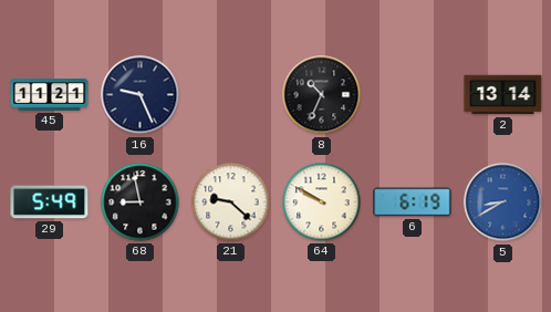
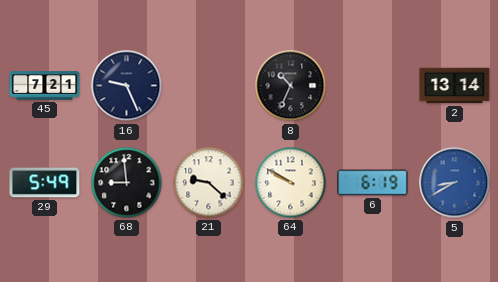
45: 11:21 -> 7:21
68: 8:58 -> 8:59
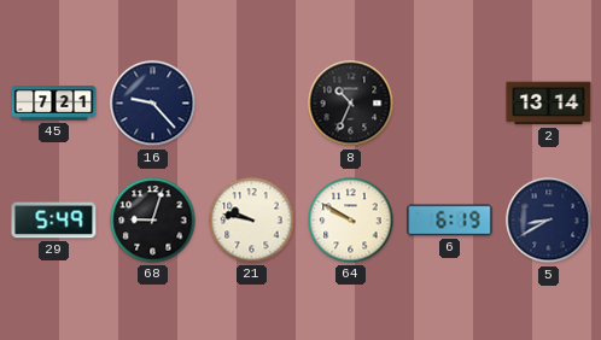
16: 9:26 -> 9:23
68: 8:59 -> 9:03
21: 9:22 -> 9:47
5 dial: blue -> navy
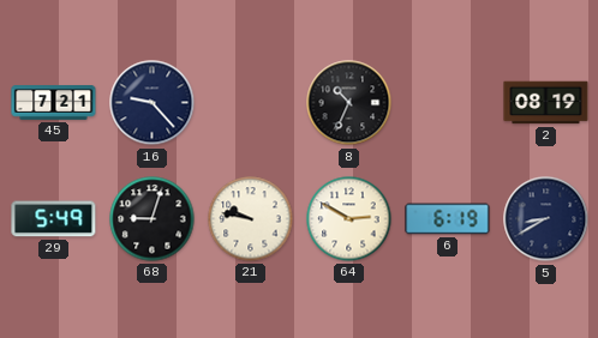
2: 13:14 -> 08:19
64: 9:50 -> 2:50
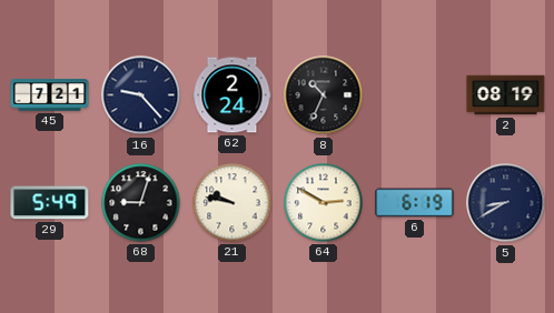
62: none -> 2:24
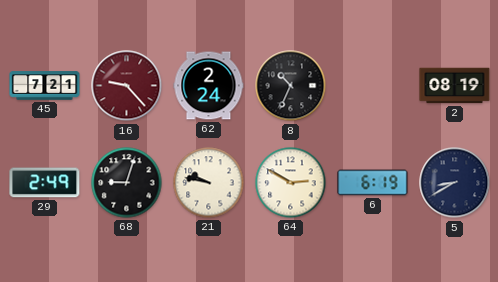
16 dial: navy -> burgundy
29: 5:49 -> 2:49
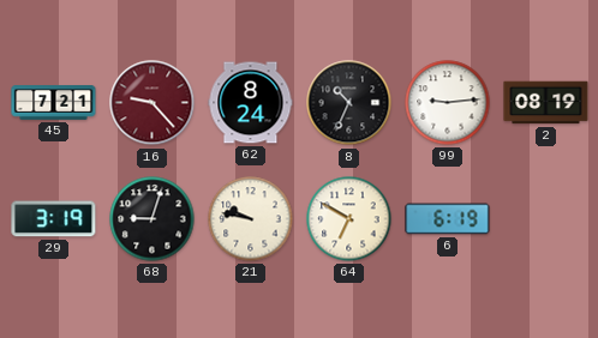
62: 2:24 -> 8:24
99: none -> 9:14
29: 2:49 -> 3:19
64: 2:50 -> 6:50
5: 8:40 -> none
